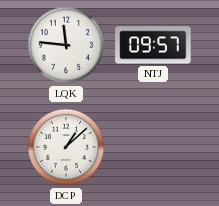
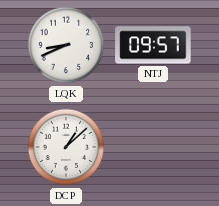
LQK: 11:46 -> 8:41
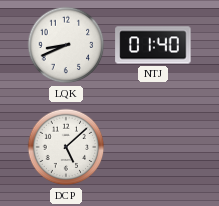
NTJ: 09:57 -> 01:40
DCP: 1:08 -> 5:08
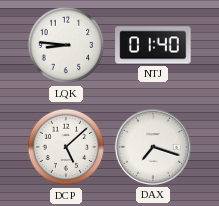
LQK: 8:41 -> 8:46
DAX: none -> 7:18
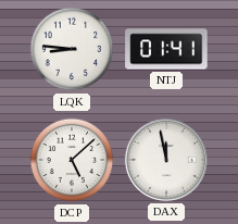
NTJ: 01:40 -> 01:41
DAX: 7:18 -> 11:58
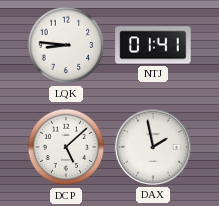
DAX: 11:58 -> 1:58
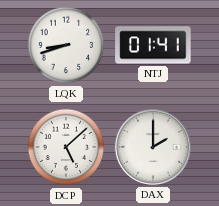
LQK: 8:46 -> 8:42
DAX: 1:58 -> 2:00
